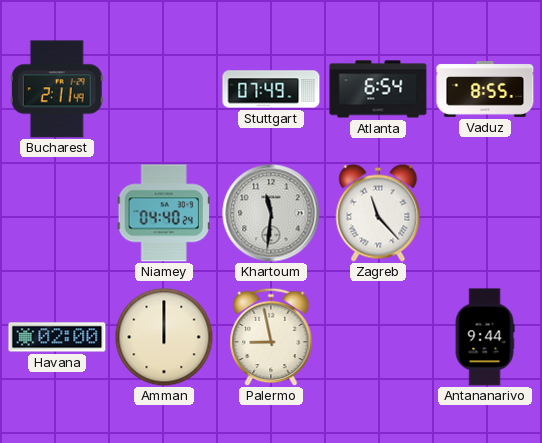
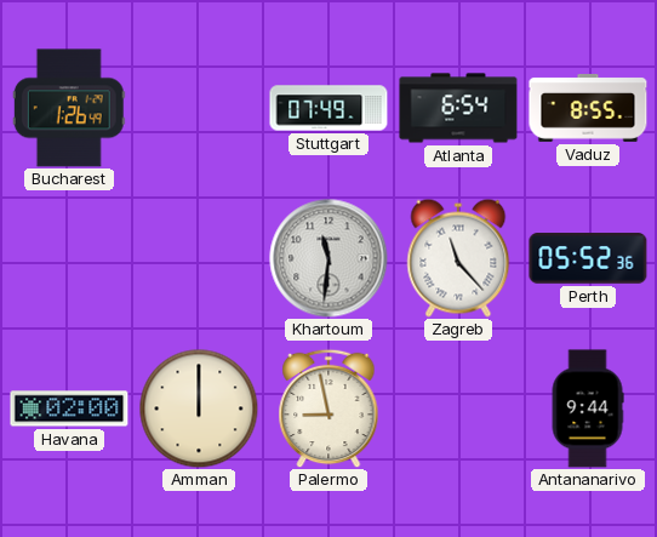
Bucharest: 2:11 -> 1:26
Niamey: 04:40 -> none
Perth: none -> 05:52
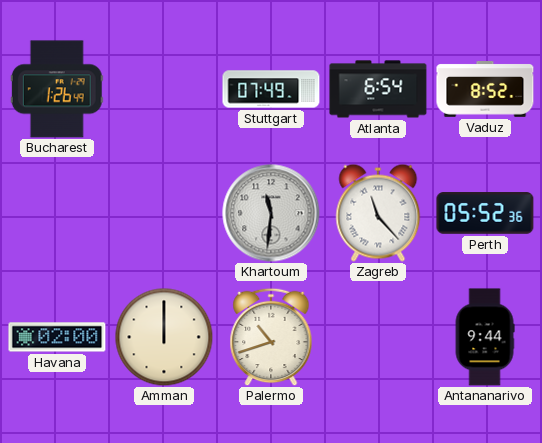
Vaduz: 8:55 -> 8:52
Palermo: 8:58 -> 10:42
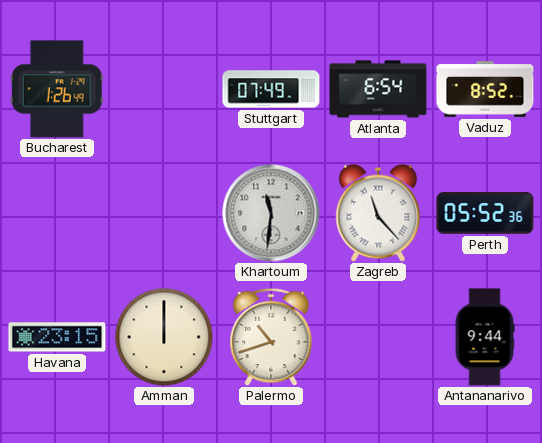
Havana: 02:00 -> 23:15
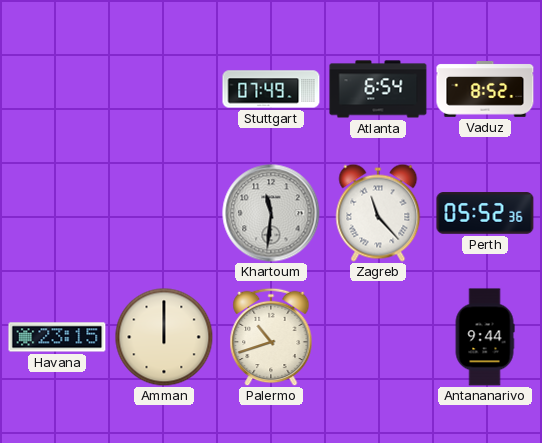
Bucharest: 1:26 -> none
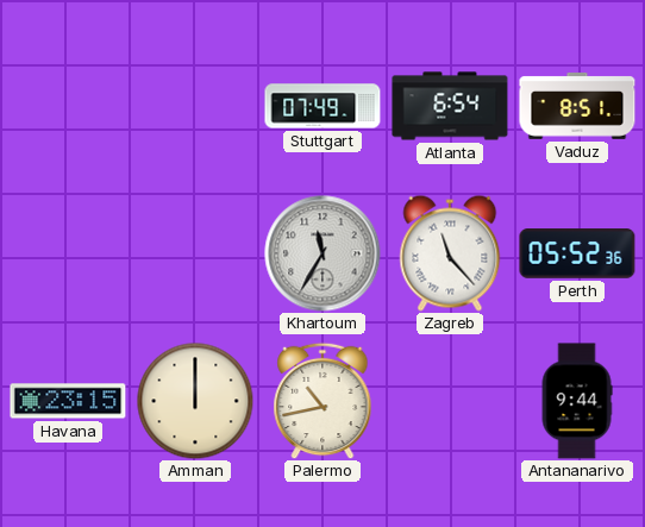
Vaduz: 8:52 -> 8:51
Khartoum: 11:31 -> 11:35
Palermo: 10:42 -> 10:43
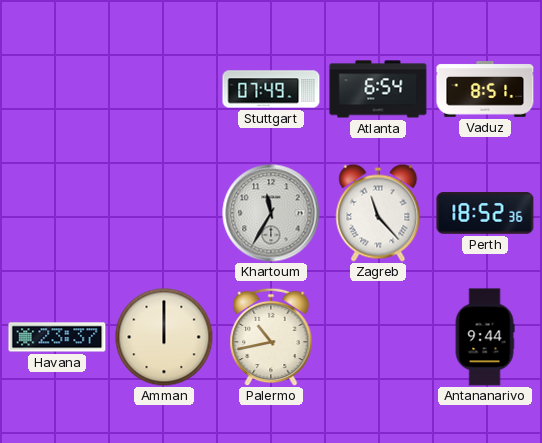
Perth: 05:52 -> 18:52
Havana: 23:15 -> 23:37
